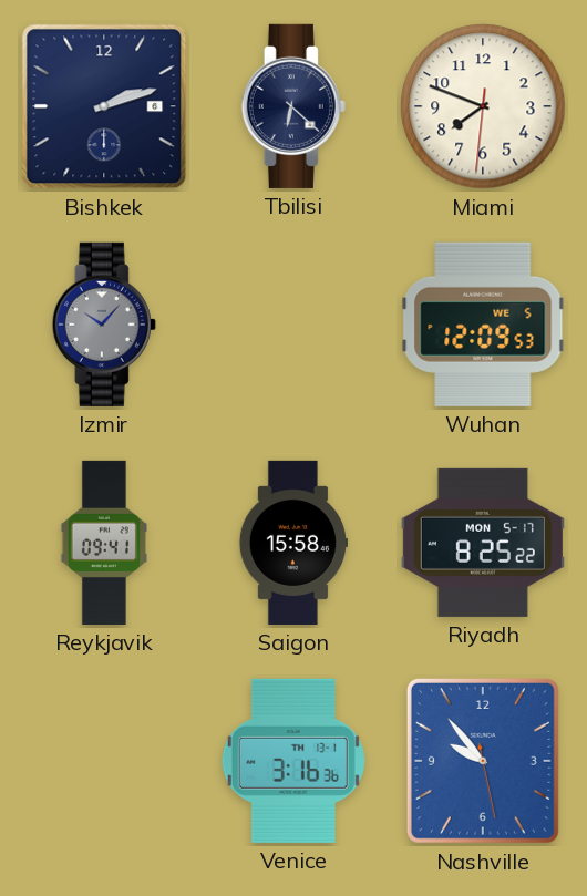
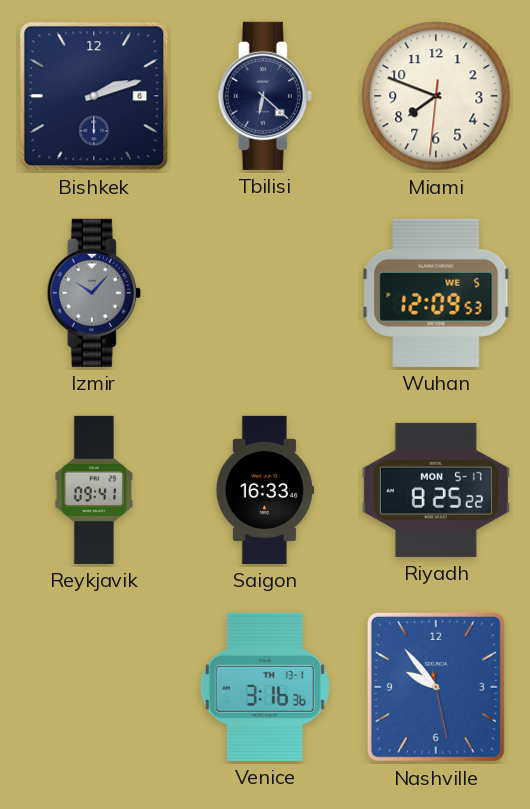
Saigon: 15:58 -> 16:33
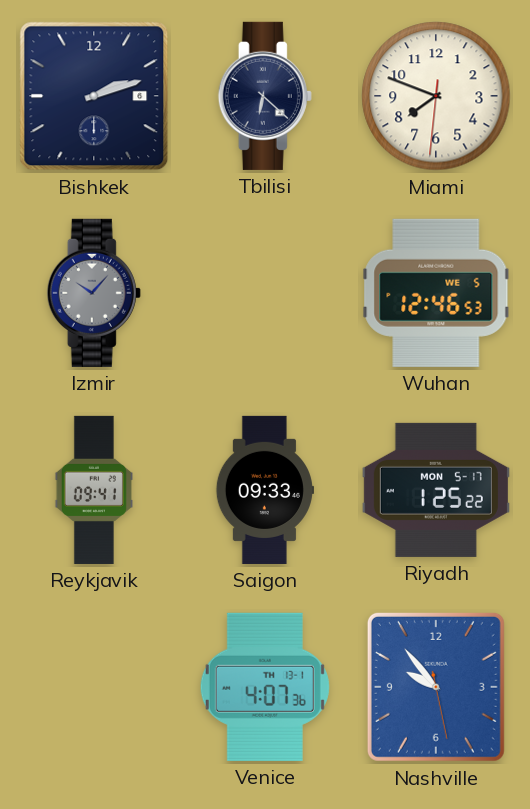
Wuhan: 12:09 -> 12:46
Saigon: 16:33 -> 09:33
Riyadh: 8:25 -> 1:25
Venice: 3:16 -> 4:07
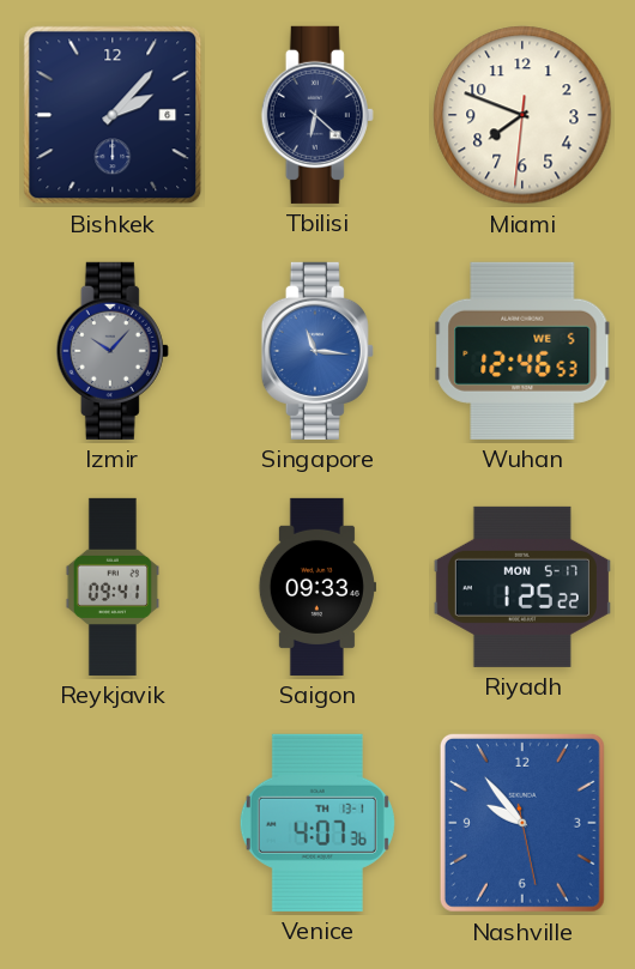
Bishkek: 2:12 -> 2:07
Singapore: none -> 11:16
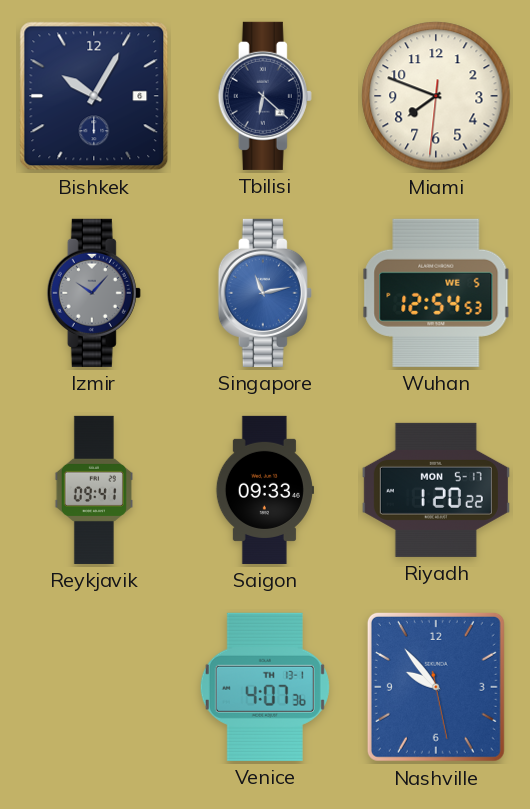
Bishkek: 2:07 -> 10:05
Singapore: 11:16 -> 11:13
Wuhan: 12:46 -> 12:54
Riyadh: 1:25 -> 1:20
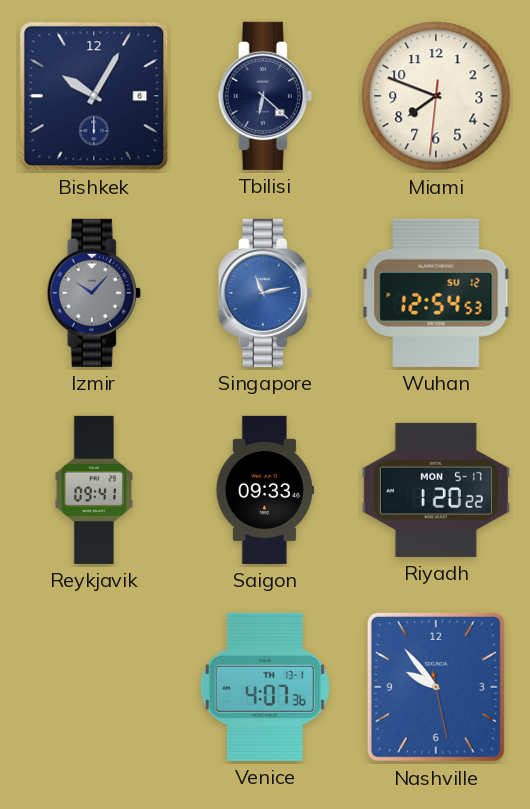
Wuhan date: WE 5 -> SU 12
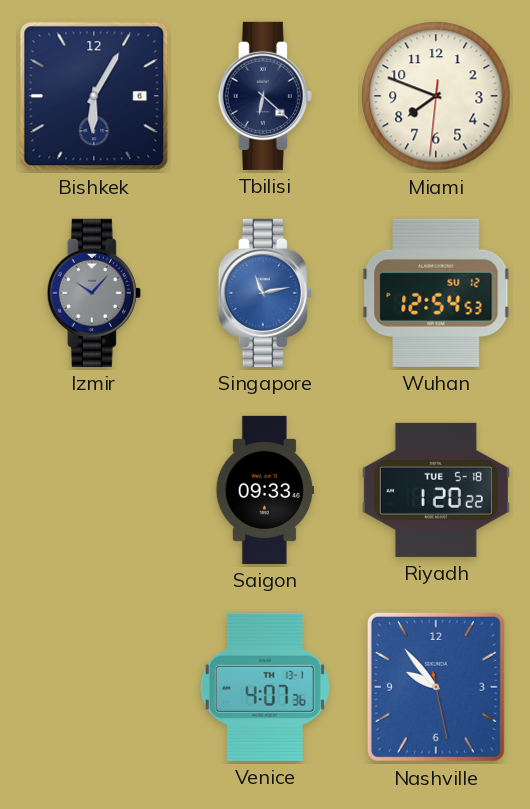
Bishkek: 10:05 -> 6:05
Reykjavik: 09:41 -> none
Riyadh date: MON 5-17 -> TUE 5-18
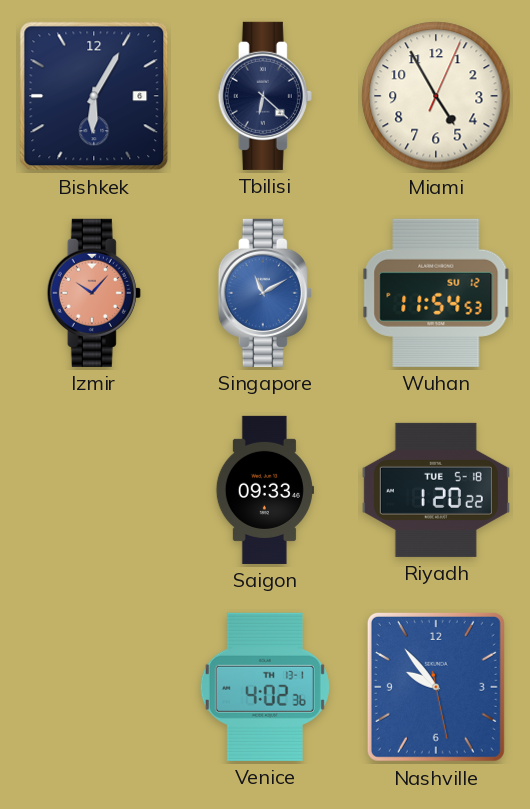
Miami: 7:48 -> 4:55
Izmir dial: grey -> salmon
Singapore: 11:13 -> 11:10
Wuhan: 12:54 -> 11:54
Venice: 4:07 -> 4:02
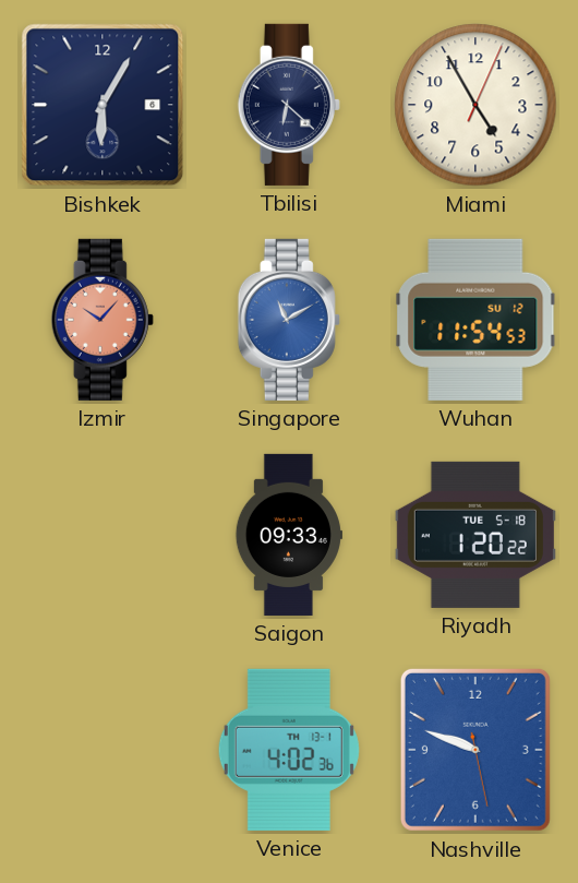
Nashville: 9:53 -> 9:48
